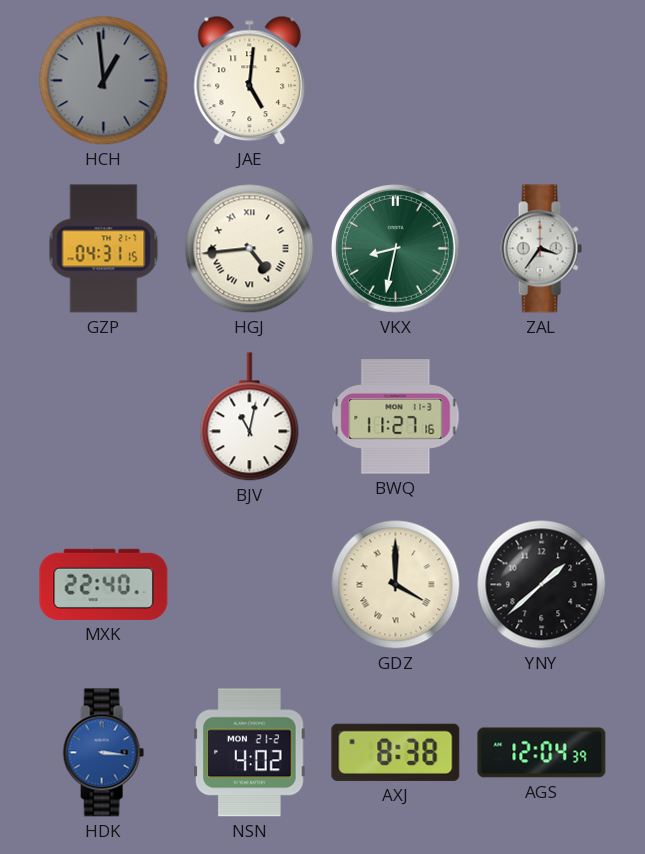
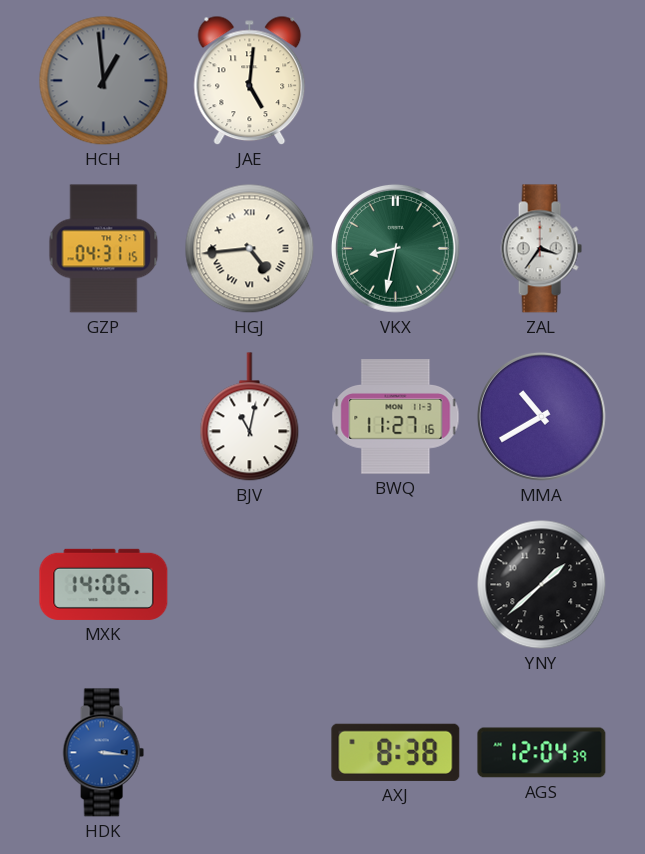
MMA: none -> 10:40
MXK: 22:40 -> 14:06
GDZ: 4:00 -> none
NSN: 4:02 -> none
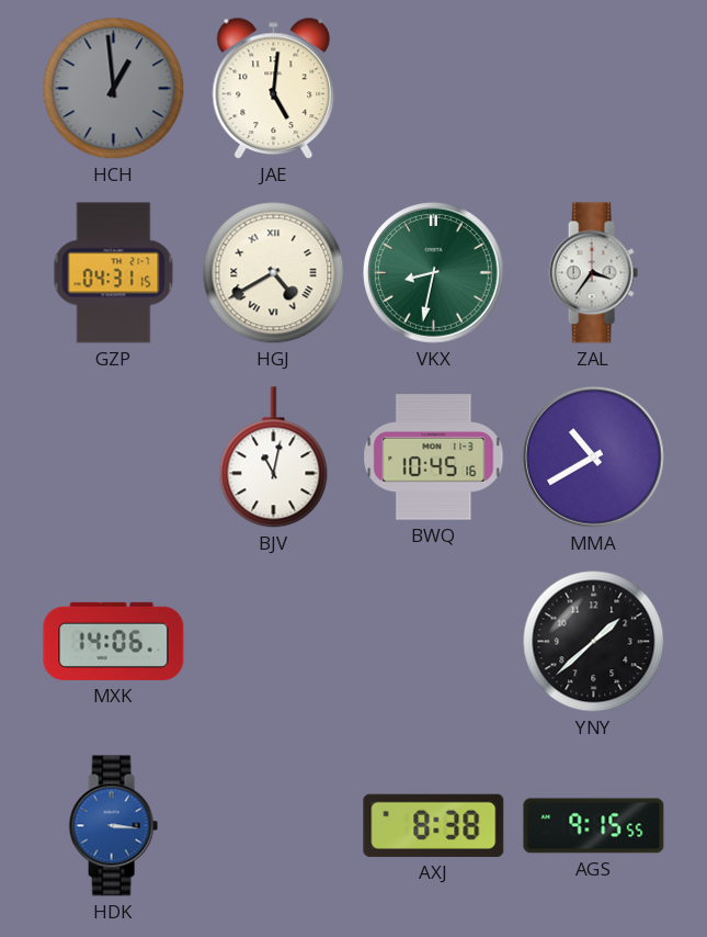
HGJ: 4:44 -> 4:40
BWQ: 11:27 -> 10:45
AGS: 12:04 -> 9:15
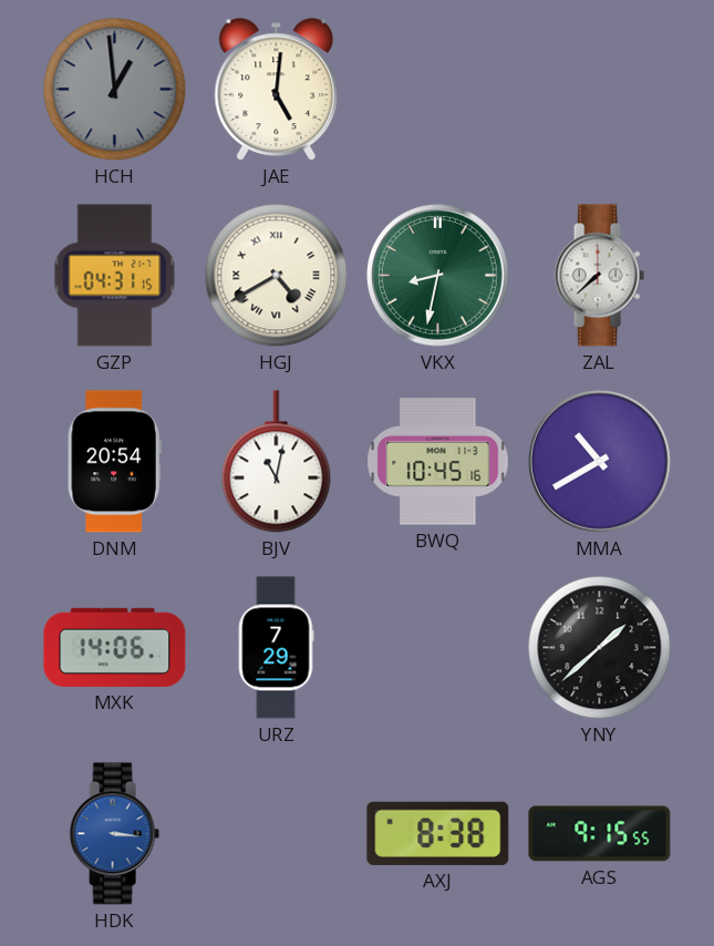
ZAL: 3:36 -> 7:38
DNM: none -> 20:54
URZ: none -> 7:29
